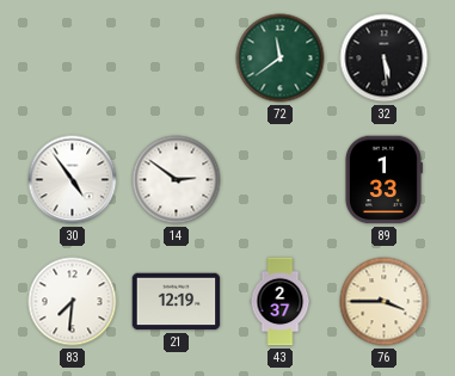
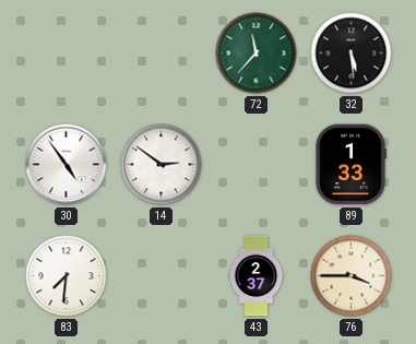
72: 11:39 -> 11:37
21: 12:19 -> none
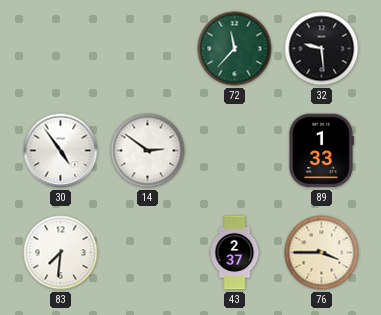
32: 5:29 -> 9:29
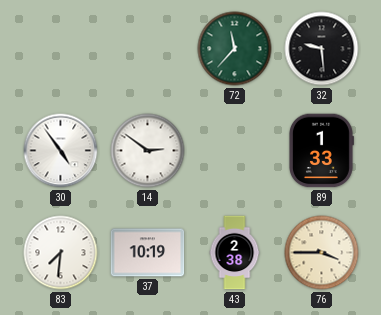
37: none -> 10:19
43: 2:37 -> 2:38
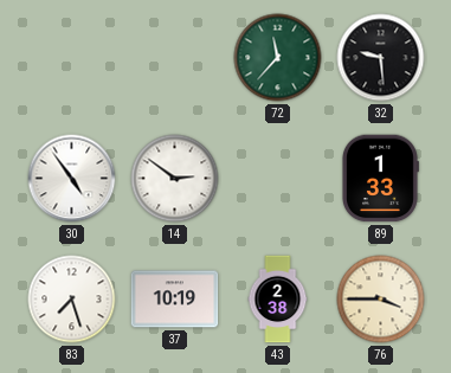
83: 7:31 -> 7:27
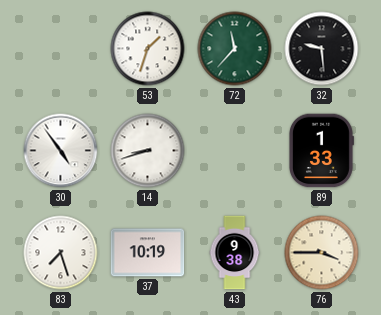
53: none -> 1:33
14: 2:51 -> 8:42
43: 2:38 -> 9:38
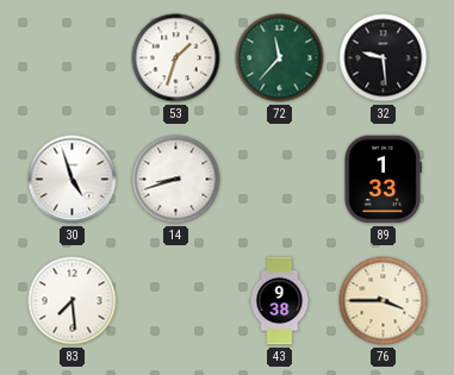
30: 4:54 -> 4:57
83: 7:27 -> 7:29
37: 10:19 -> none
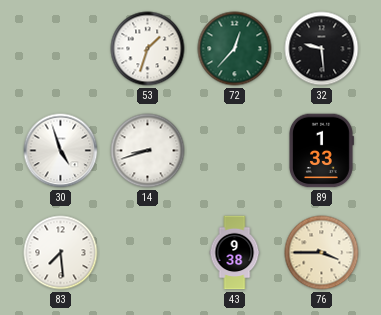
72: 11:37 -> 12:37
